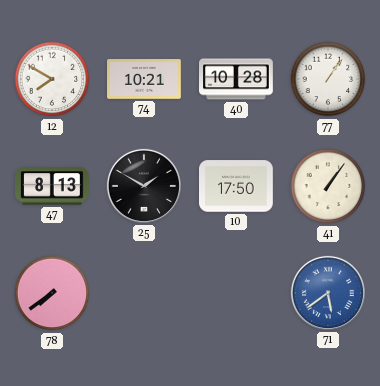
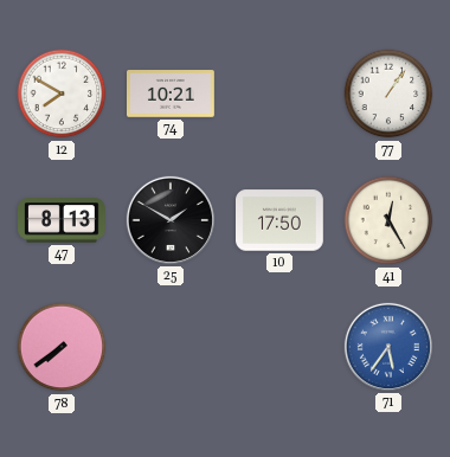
40: 10:28 -> none
41: 1:06 -> 12:25
71: 5:39 -> 5:36
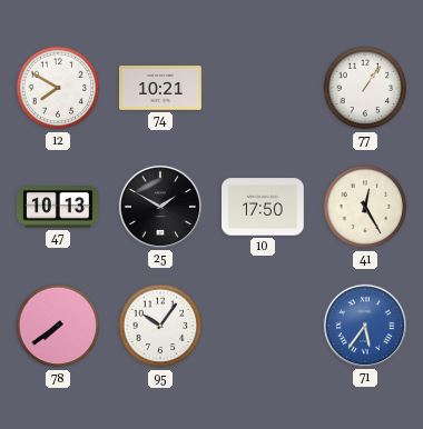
47: 8:13 -> 10:13
95: none -> 10:06
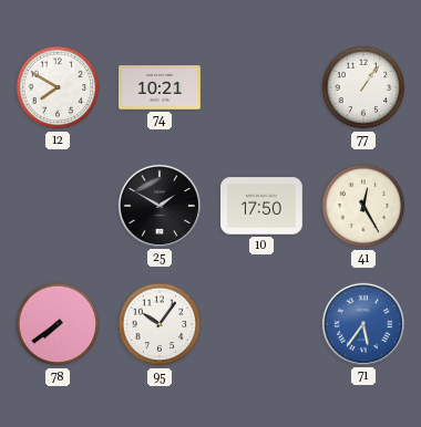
47: 10:13 -> none
